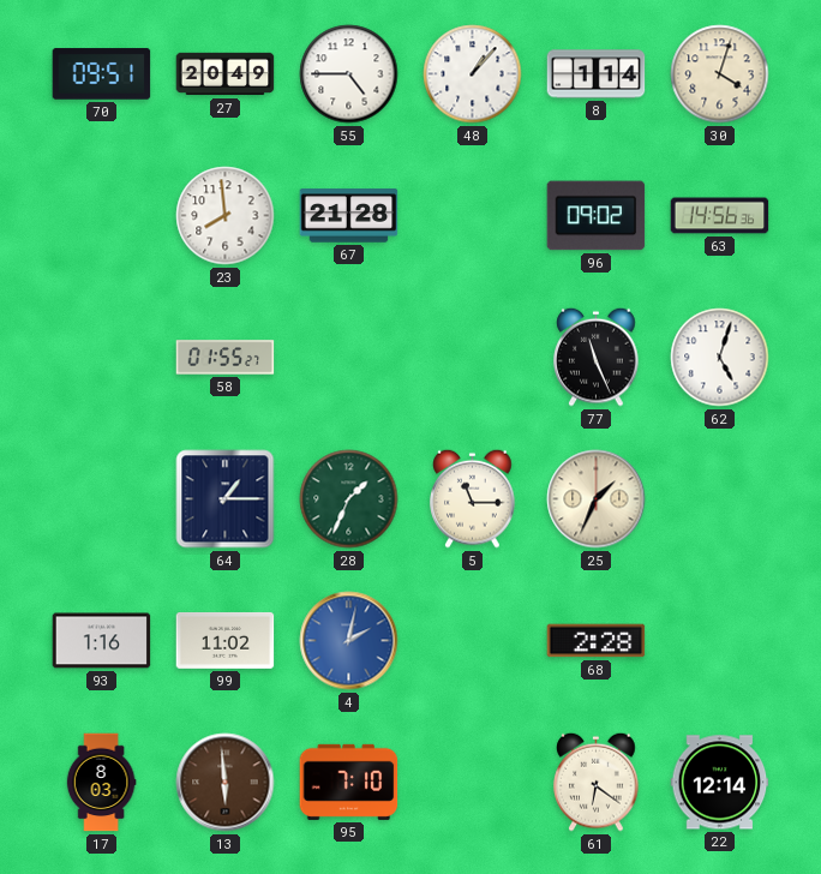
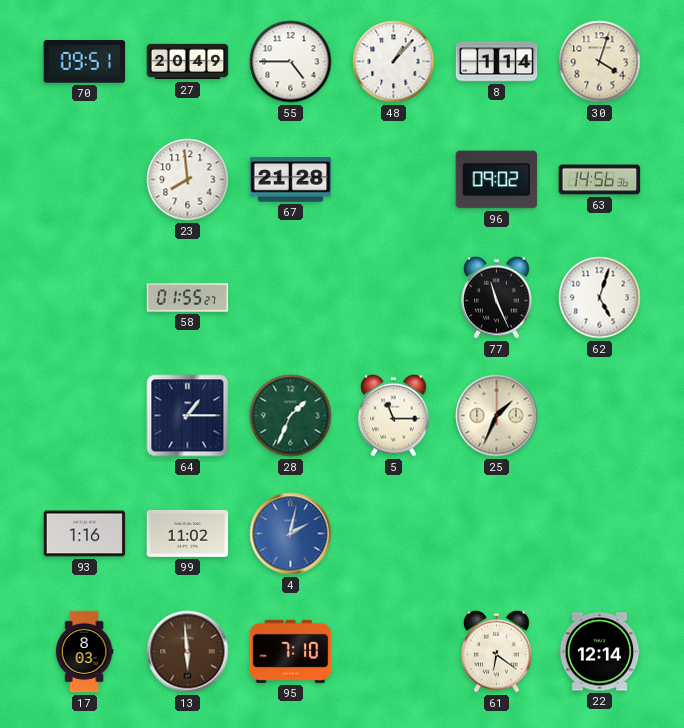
68: 2:28 -> none
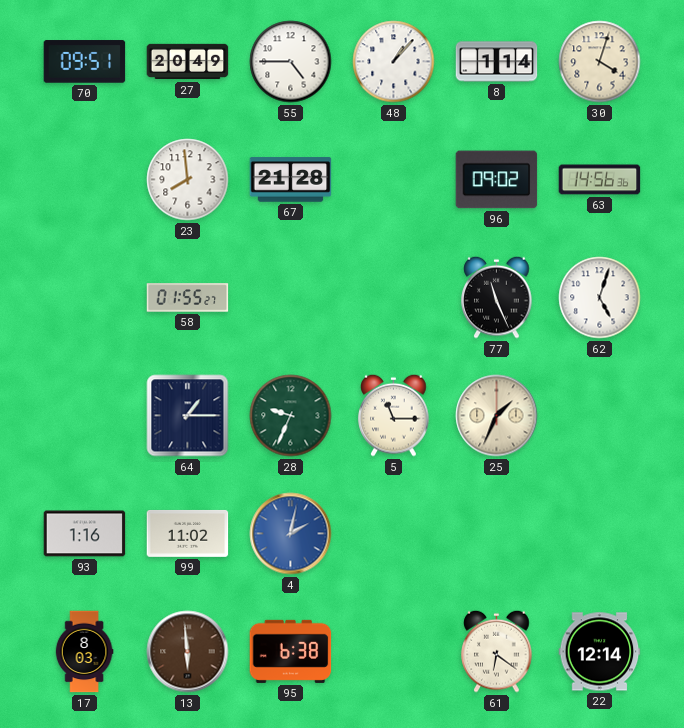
28: 1:34 -> 9:34
95: 7:10 -> 6:38
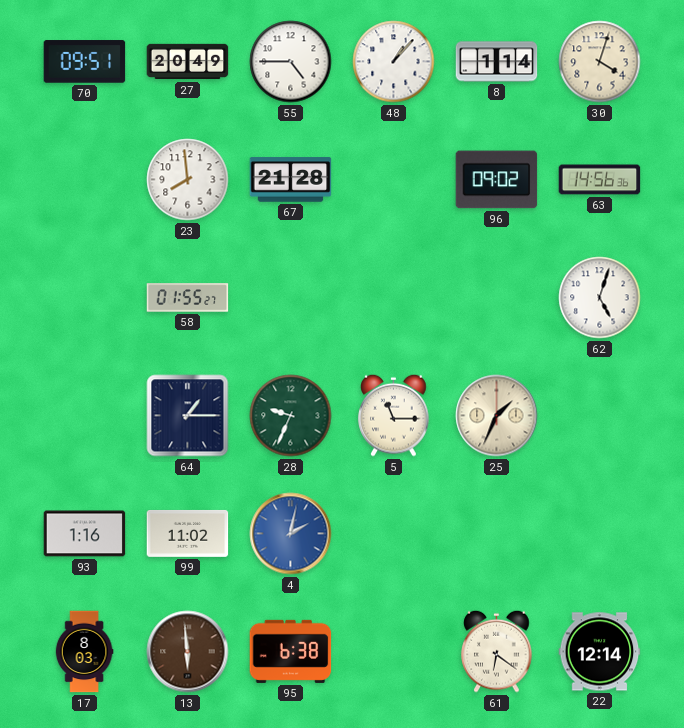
77: 11:26 -> none
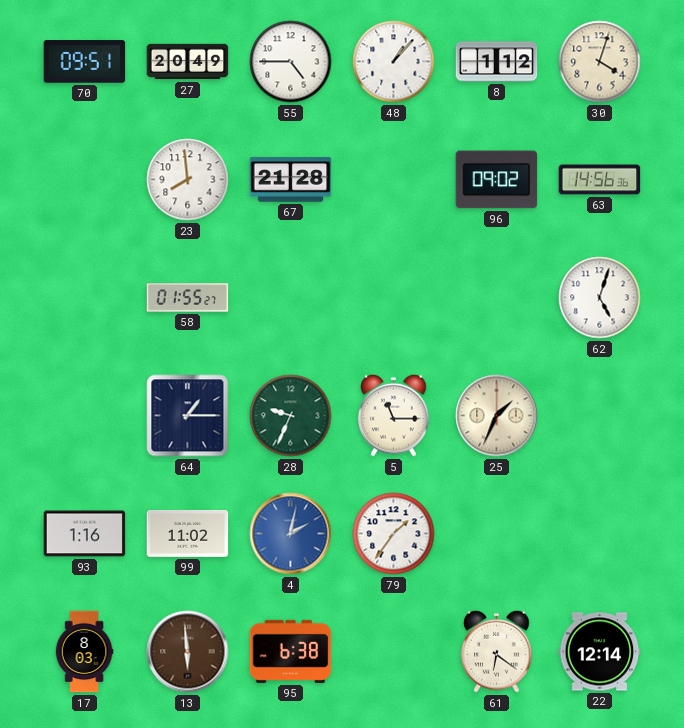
8: 1:14 -> 1:12
79: none -> 1:36
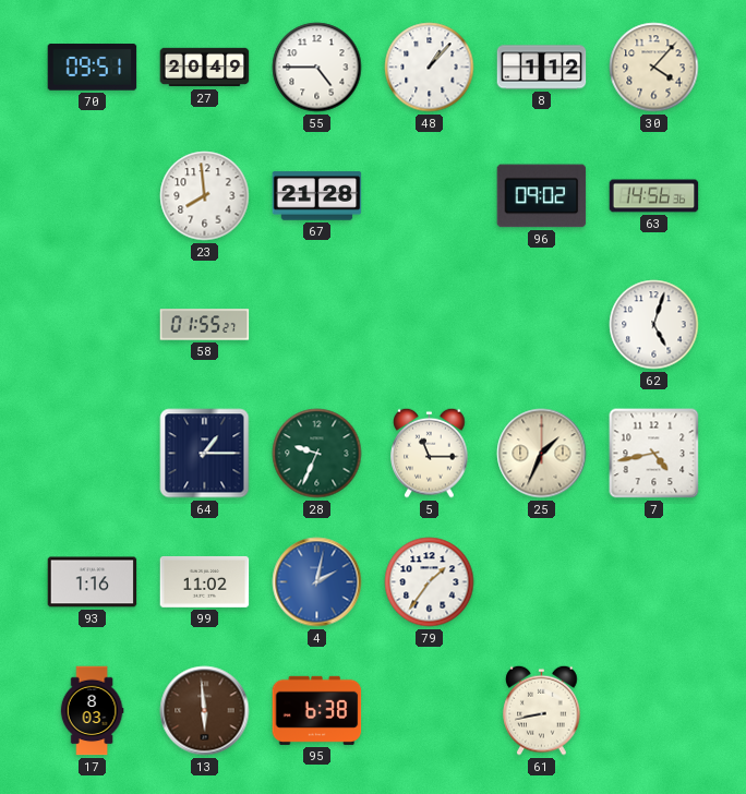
30: 4:03 -> 4:07
7: none -> 4:43
61: 6:21 -> 8:43
22: 12:14 -> none
